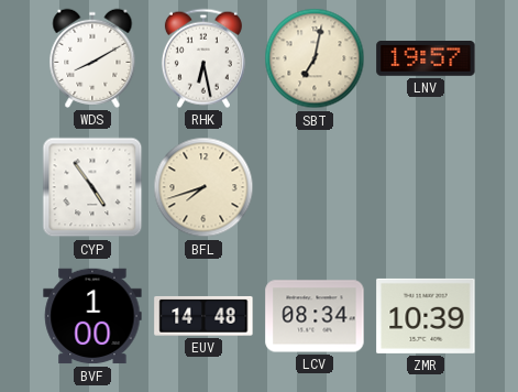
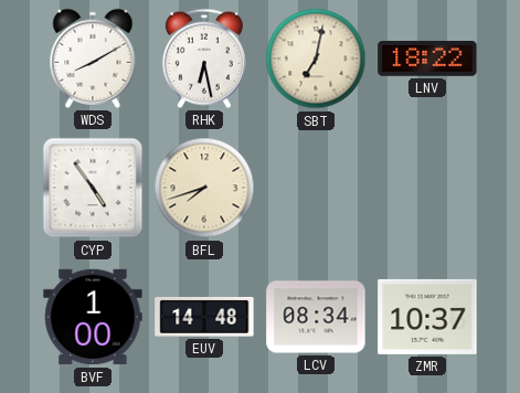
LNV: 19:57 -> 18:22
ZMR: 10:39 -> 10:37
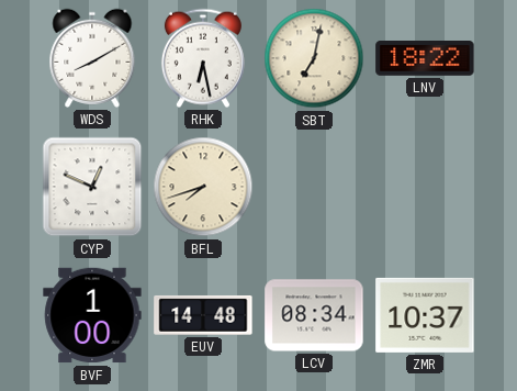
CYP: 4:54 -> 12:49
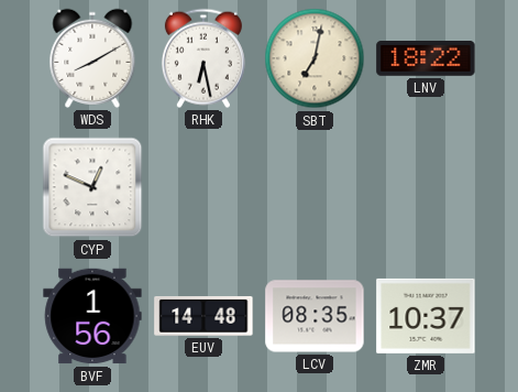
BFL: 7:42 -> none
BVF: 1:00 -> 1:56
LCV: 08:34 -> 08:35
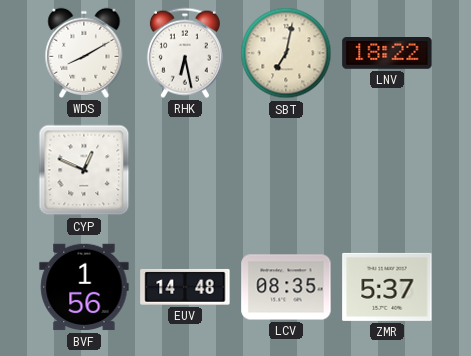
ZMR: 10:37 -> 5:37
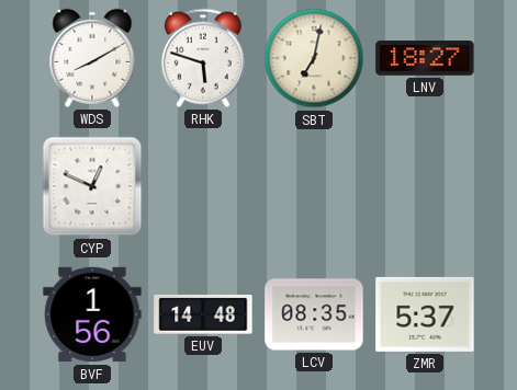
RHK: 6:28 -> 5:48
LNV: 18:22 -> 18:27
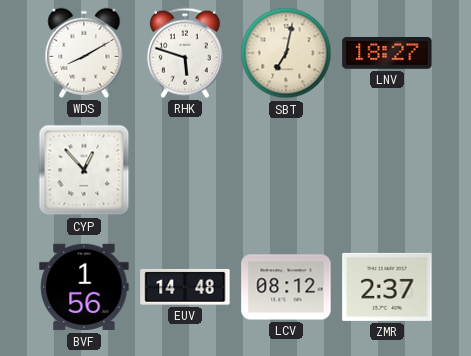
CYP: 12:49 -> 12:53
LCV: 08:35 -> 08:12
ZMR: 5:37 -> 2:37
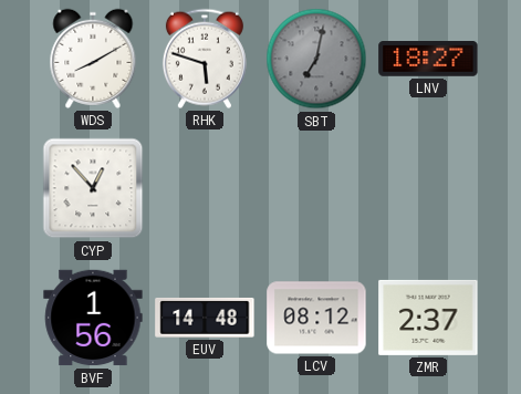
SBT dial: cream -> grey
